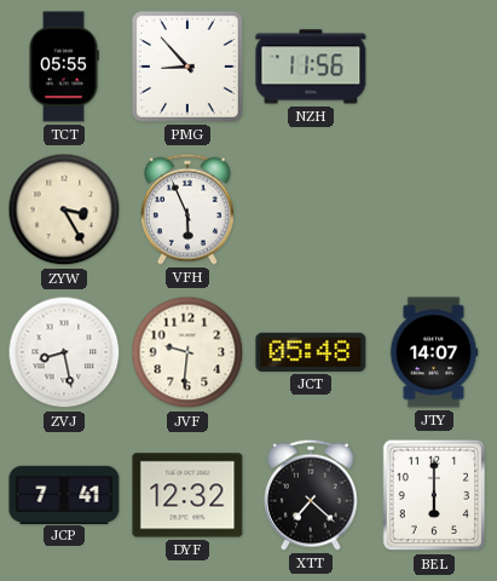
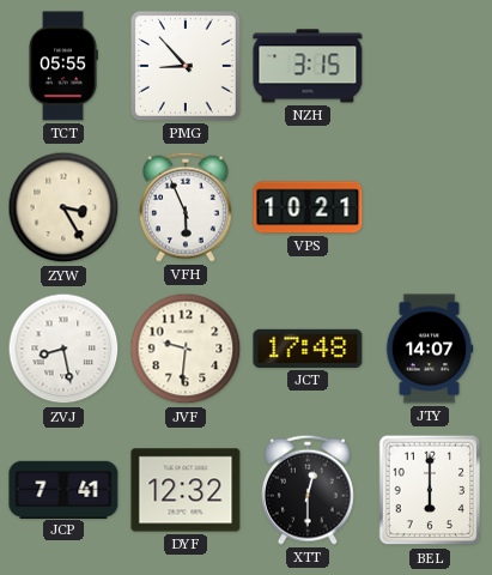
NZH: 11:56 -> 3:15
VPS: none -> 10:21
JCT: 05:48 -> 17:48
XTT: 7:22 -> 12:30
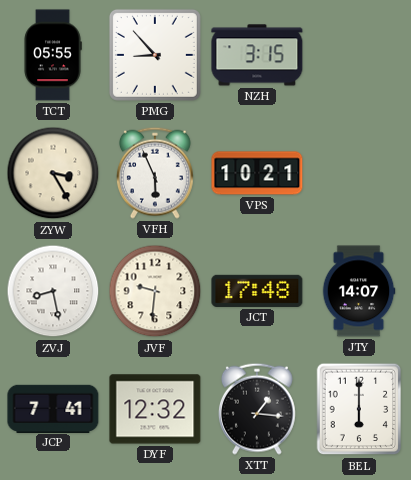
XTT: 12:30 -> 1:16
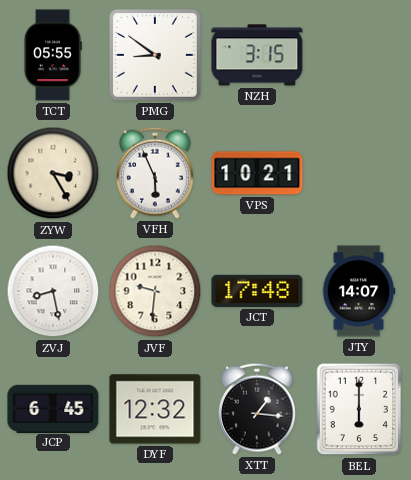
PMG: 8:53 -> 8:51
JCP: 7:41 -> 6:45
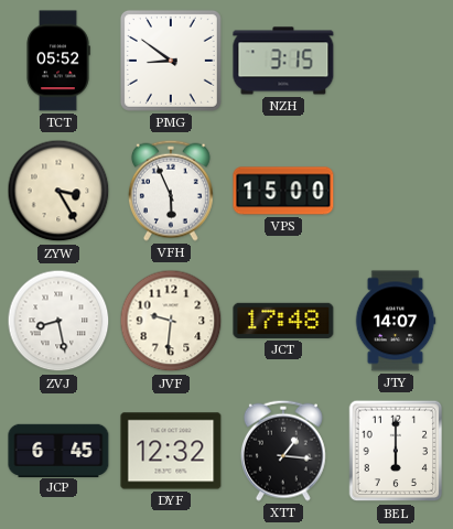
TCT: 05:55 -> 05:52
VPS: 10:21 -> 15:00
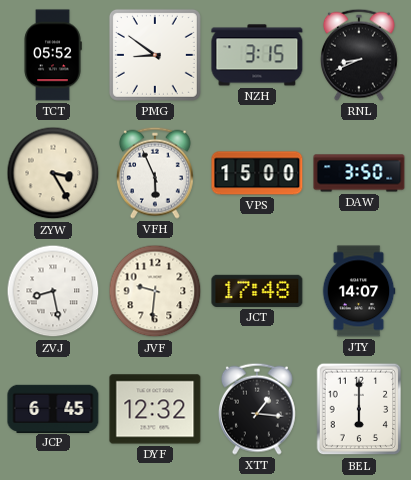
RNL: none -> 8:41
DAW: none -> 3:50
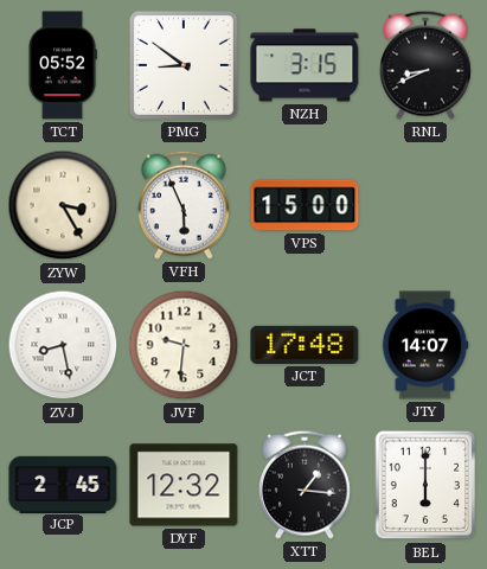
DAW: 3:50 -> none
JCP: 6:45 -> 2:45
